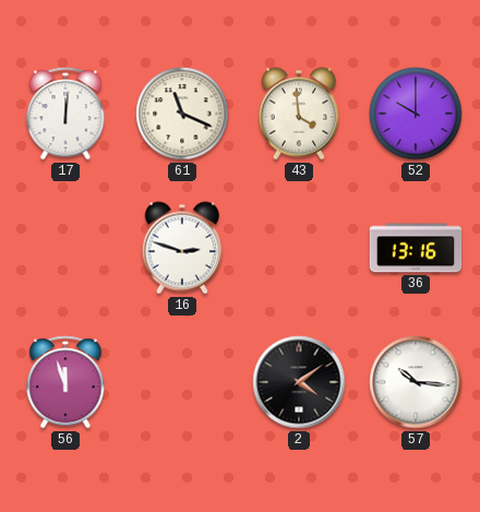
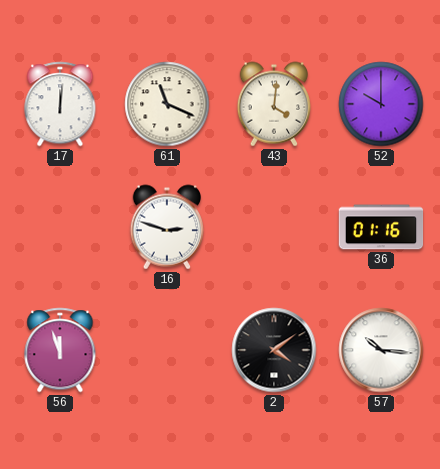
43: 3:59 -> 4:01
36: 13:16 -> 01:16
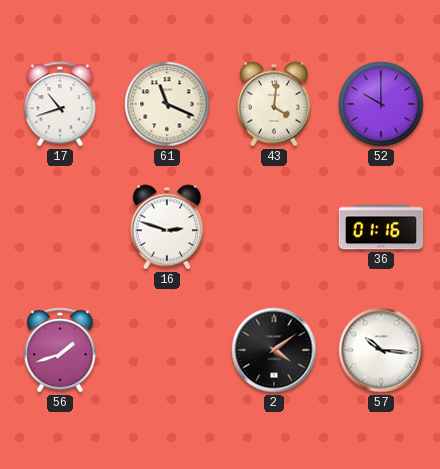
17: 12:01 -> 10:42
56: 11:57 -> 1:42
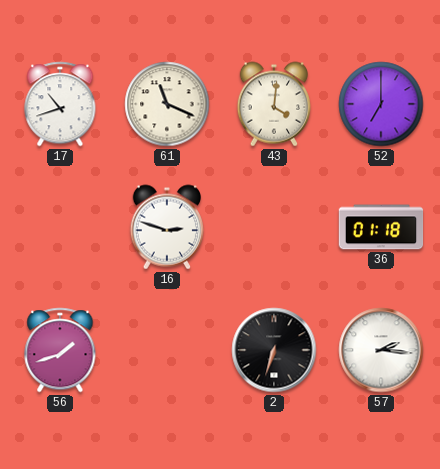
52: 10:00 -> 7:00
36: 01:16 -> 01:18
2: 4:09 -> 6:33
57: 10:16 -> 2:16
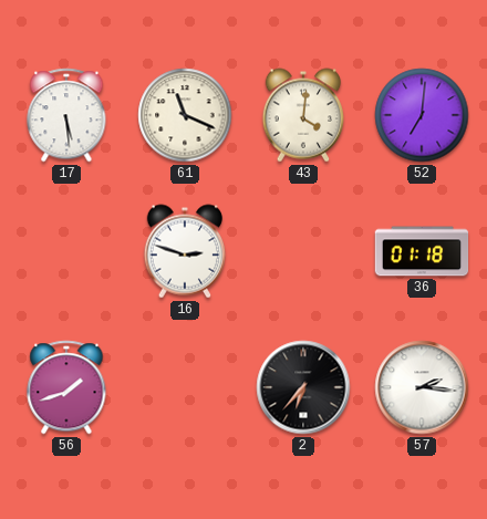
17: 10:42 -> 5:29
52: 7:00 -> 7:01
2: 6:33 -> 6:37
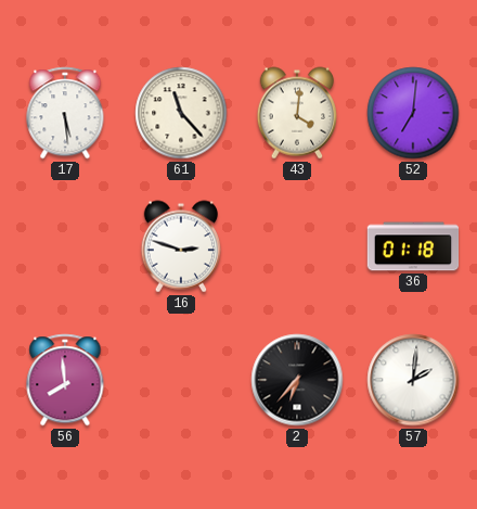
61: 11:19 -> 11:23
56: 1:42 -> 7:59
57: 2:16 -> 2:01
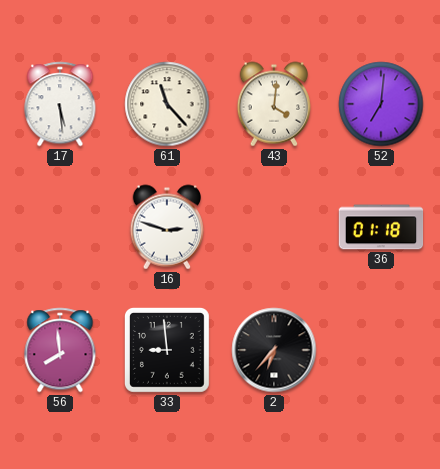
33: none -> 8:59
57: 2:01 -> none
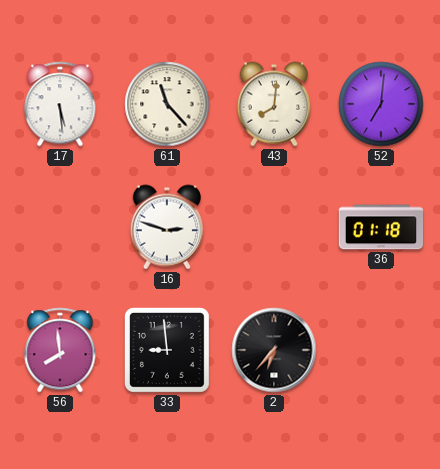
43: 4:01 -> 8:01
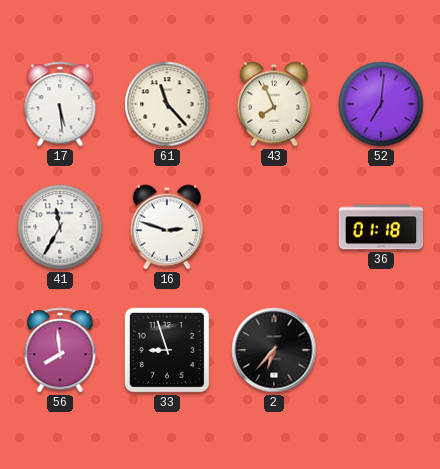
43: 8:01 -> 7:56
41: none -> 11:35
33: 8:59 -> 8:57
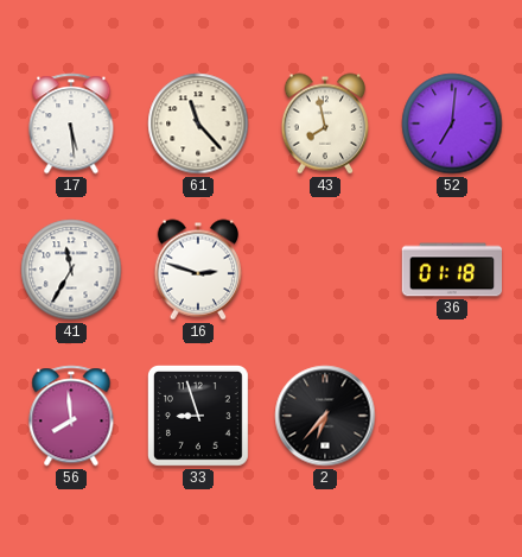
43: 7:56 -> 7:58
